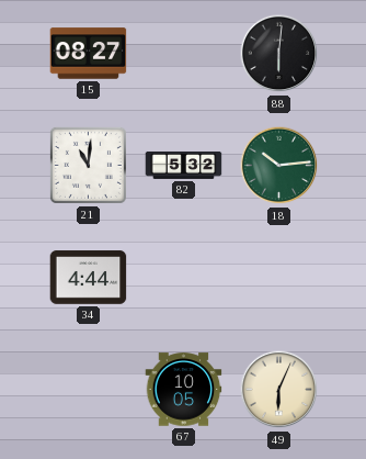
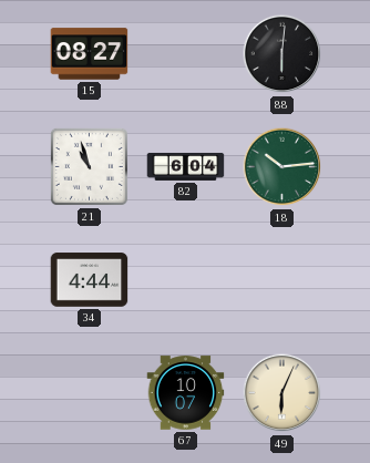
21: 11:01 -> 10:57
82: 5:32 -> 6:04
67: 10:05 -> 10:07
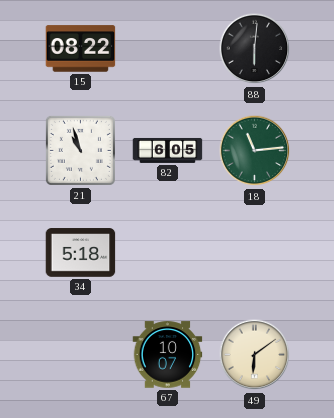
15: 08:27 -> 08:22
82: 6:04 -> 6:05
18: 10:14 -> 11:14
34: 4:44 -> 5:18
49: 6:04 -> 6:09
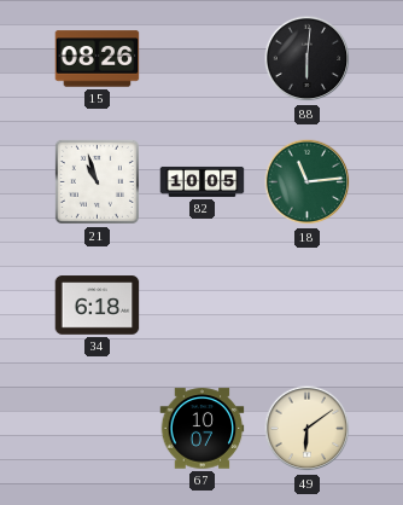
15: 08:22 -> 08:26
82: 6:05 -> 10:05
34: 5:18 -> 6:18
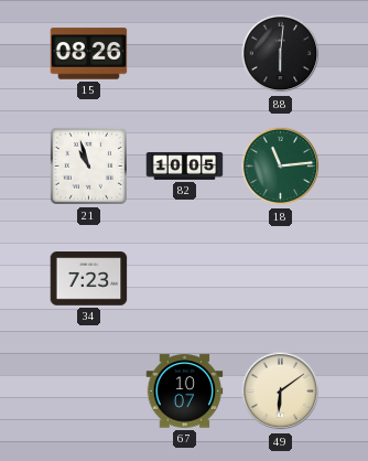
34: 6:18 -> 7:23
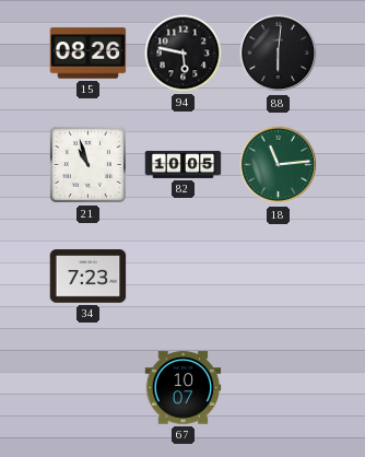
94: none -> 5:47
49: 6:09 -> none
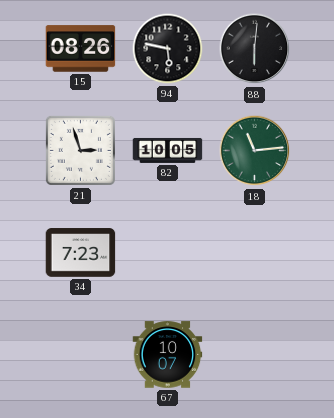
21: 10:57 -> 2:57
